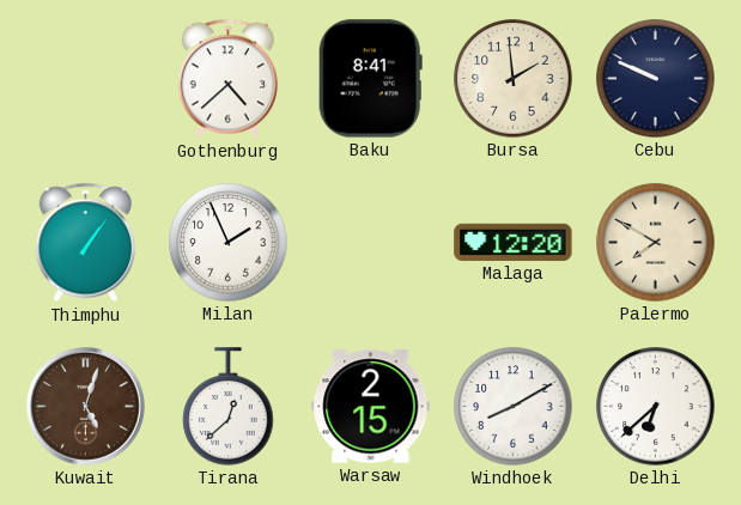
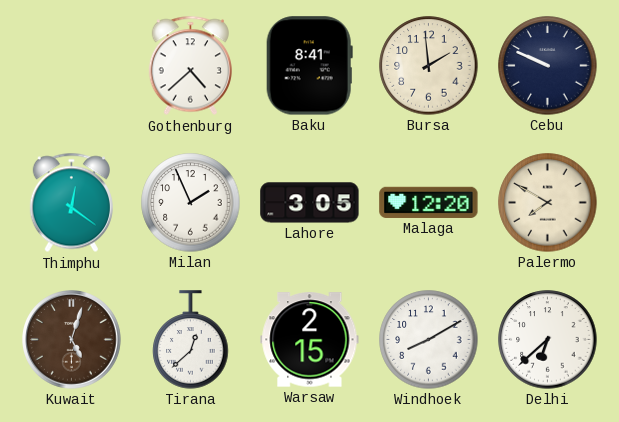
Thimphu: 1:06 -> 12:21
Lahore: none -> 3:05
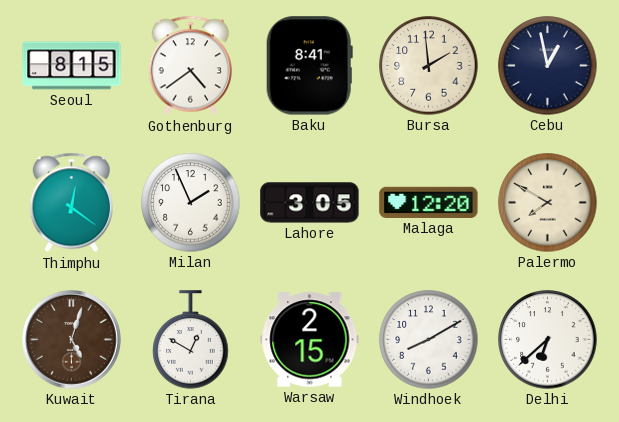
Seoul: none -> 8:15
Gothenburg: 4:38 -> 4:39
Cebu: 9:49 -> 12:58
Tirana: 12:38 -> 12:50
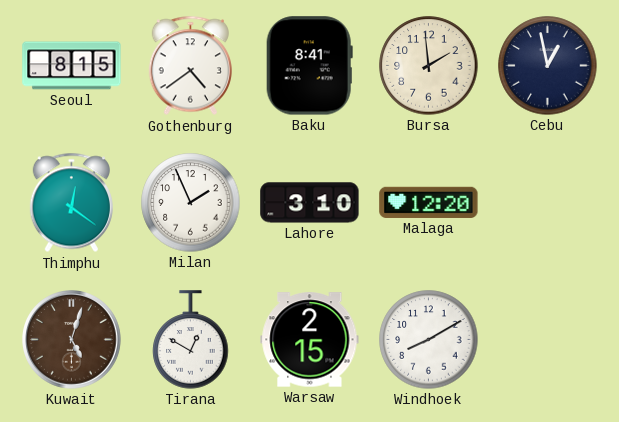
Lahore: 3:05 -> 3:10
Palermo: 7:50 -> none
Delhi: 6:38 -> none
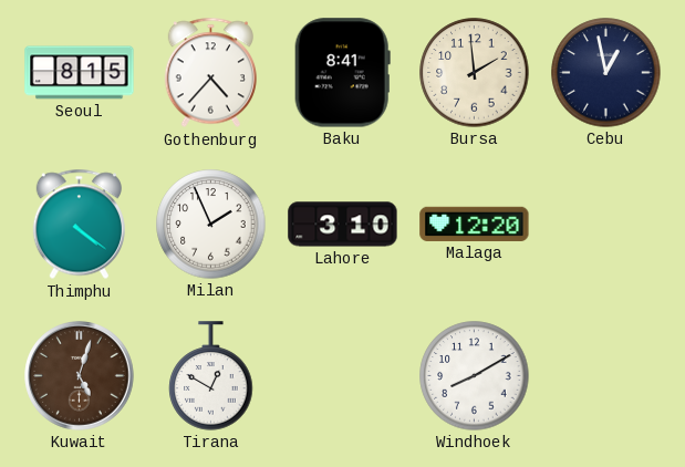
Gothenburg: 4:39 -> 4:37
Thimphu: 12:21 -> 4:21
Warsaw: 2:15 -> none
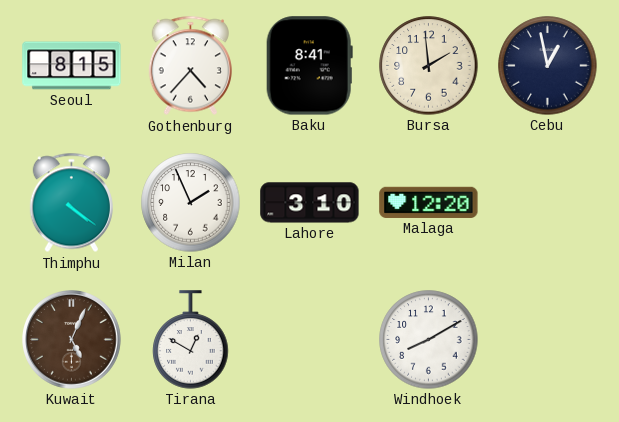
Kuwait: 5:03 -> 5:04
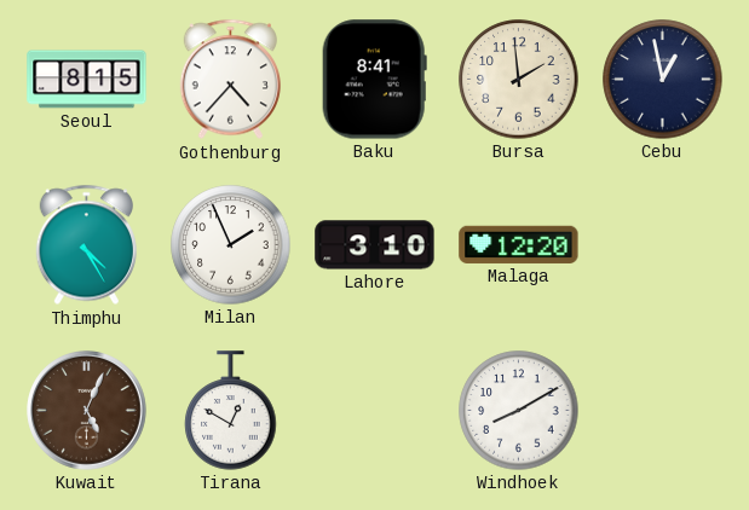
Thimphu: 4:21 -> 4:25
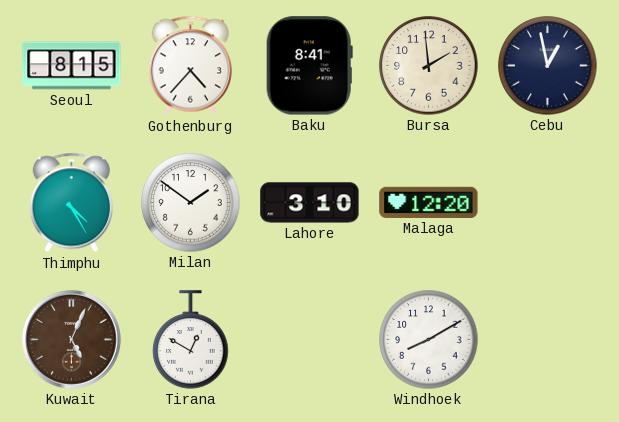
Milan: 1:56 -> 1:51
